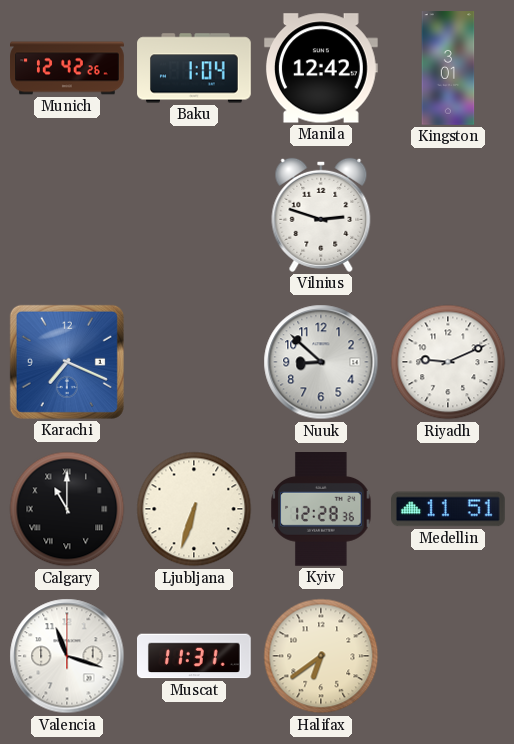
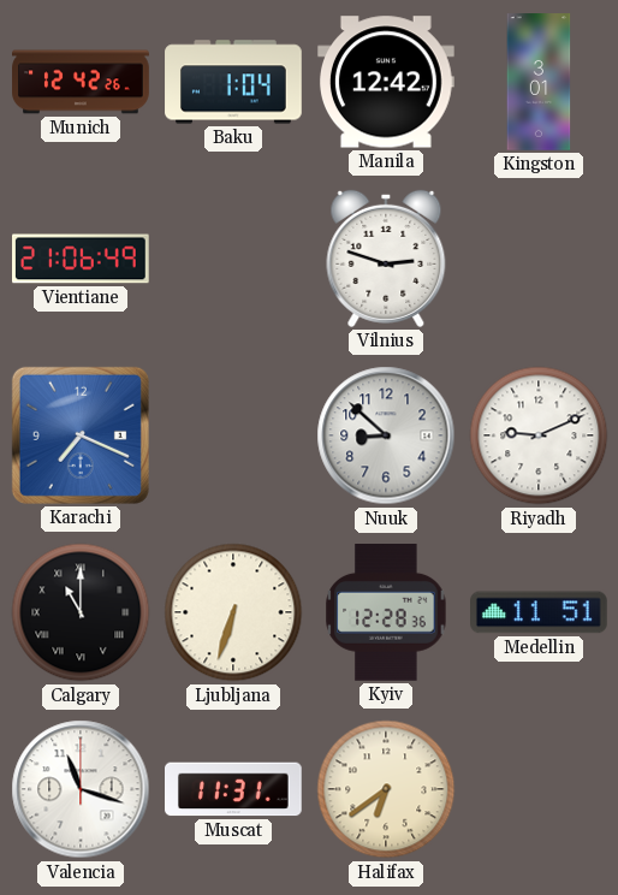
Vientiane: none -> 21:06
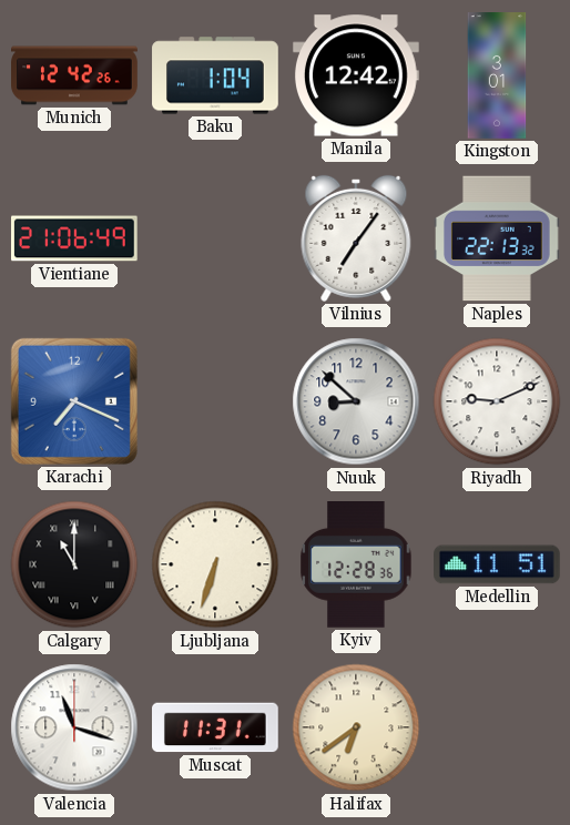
Vilnius: 2:48 -> 7:06
Naples: none -> 22:13
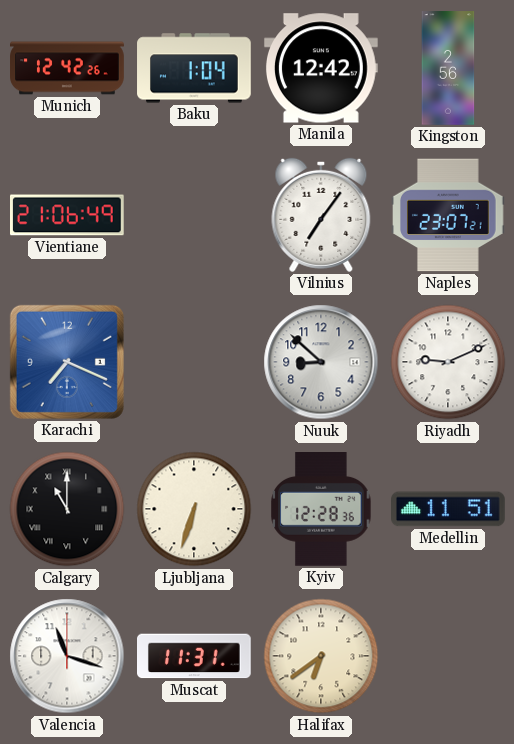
Kingston: 3:01 -> 2:56
Naples: 22:13 -> 23:07
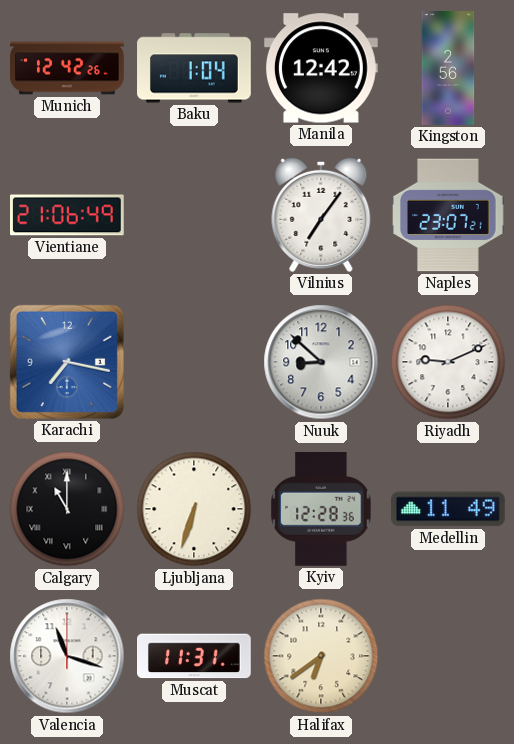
Karachi: 7:19 -> 7:17
Medellin: 11:51 -> 11:49
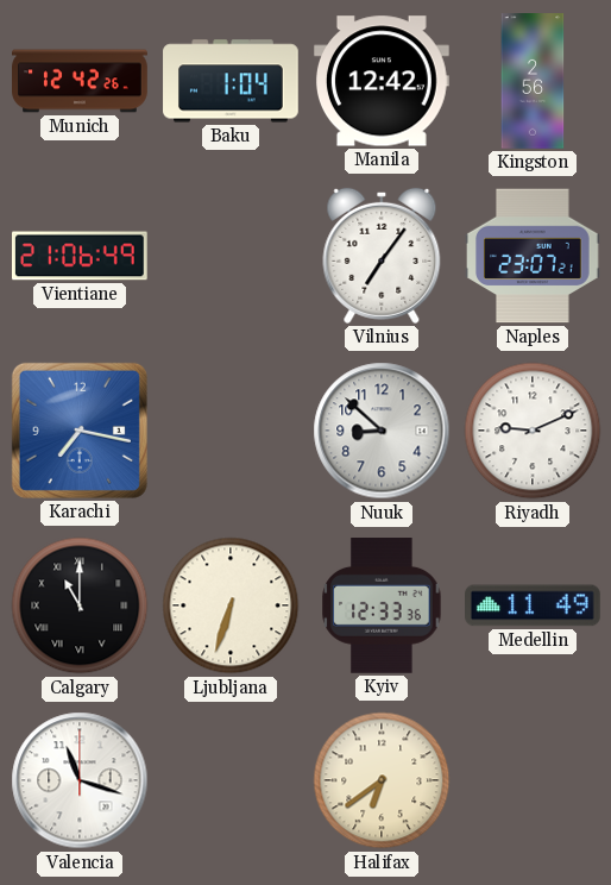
Kyiv: 12:28 -> 12:33
Muscat: 11:31 -> none
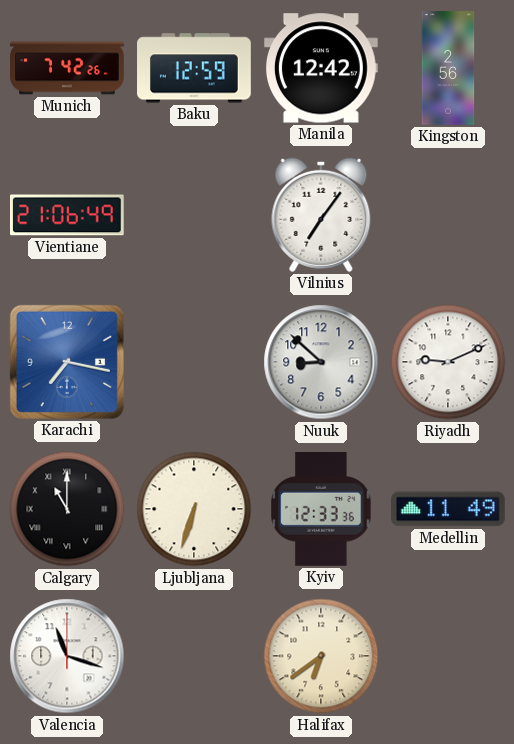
Munich: 12:42 -> 7:42
Baku: 1:04 -> 12:59
Naples: 23:07 -> none
